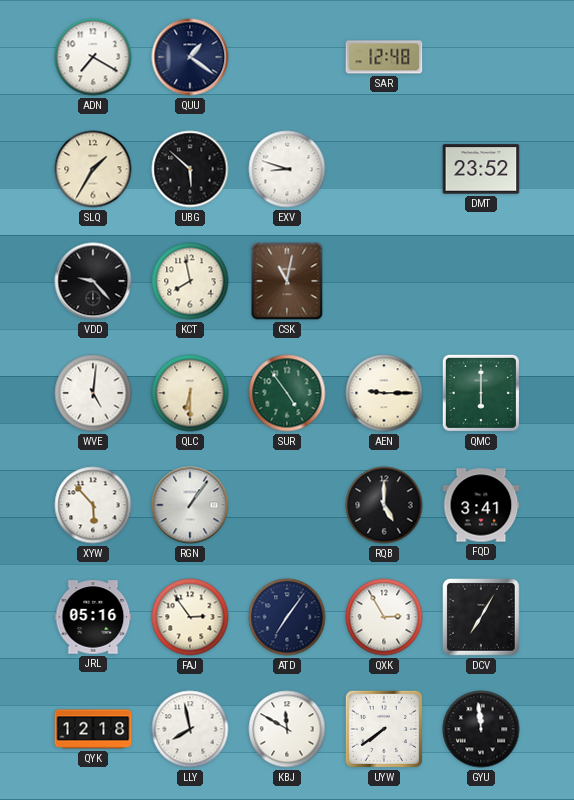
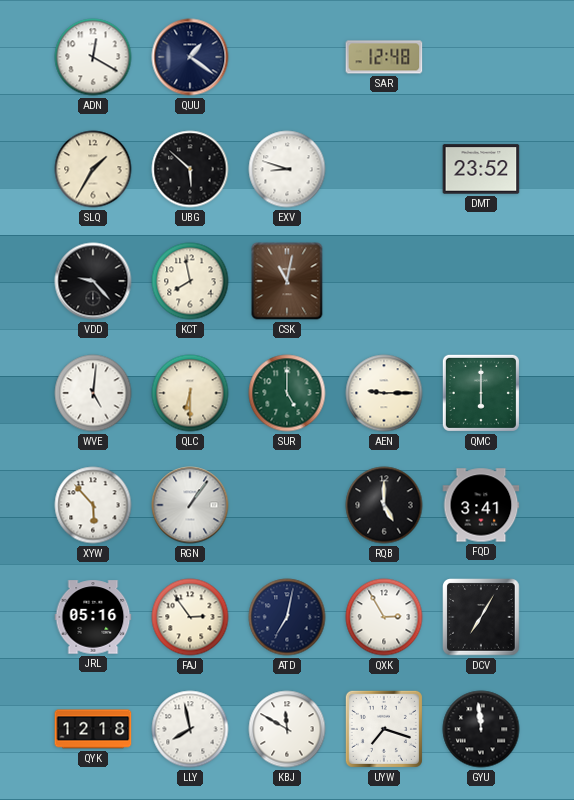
ADN: 7:20 -> 12:20
SUR: 4:54 -> 5:00
ATD: 7:06 -> 7:02
UYW: 7:39 -> 7:18
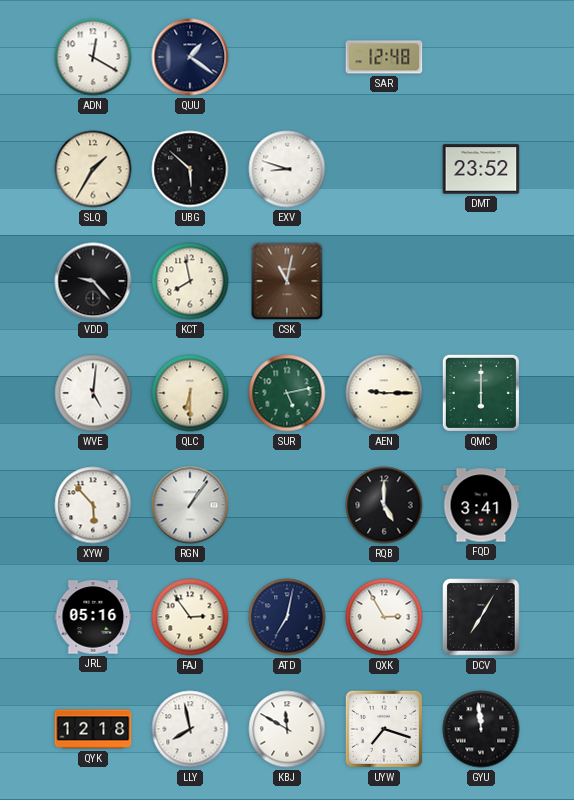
SUR: 5:00 -> 5:13
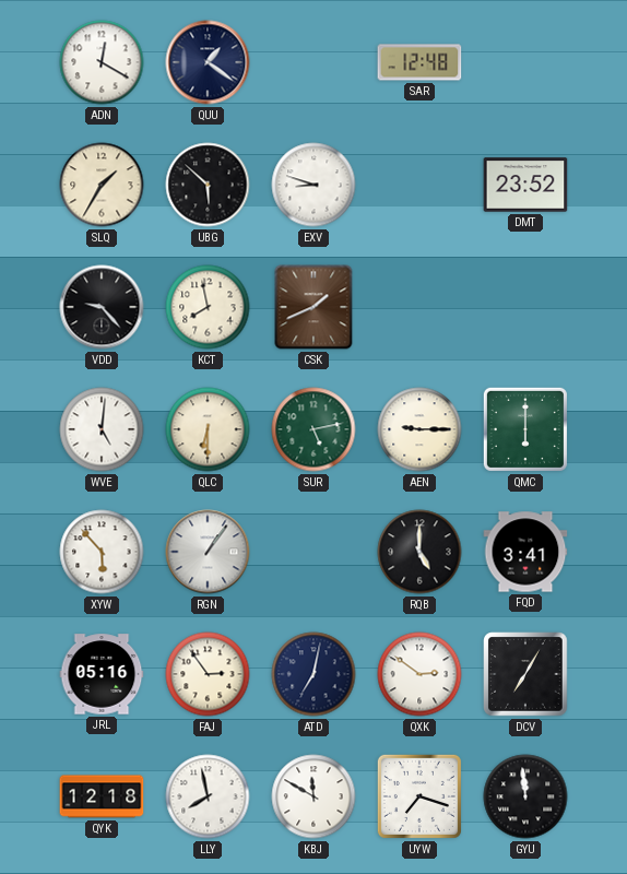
CSK: 11:02 -> 1:41
QXK: 2:55 -> 2:51
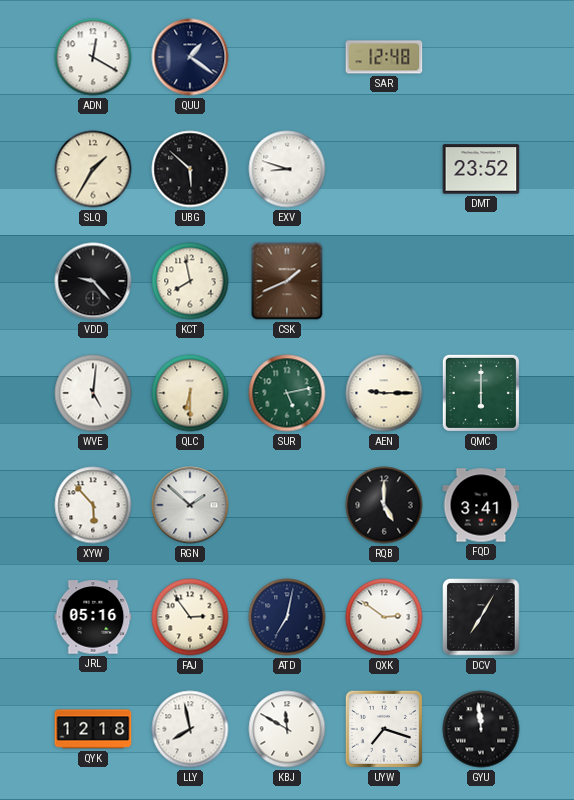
RGN: 1:06 -> 1:52
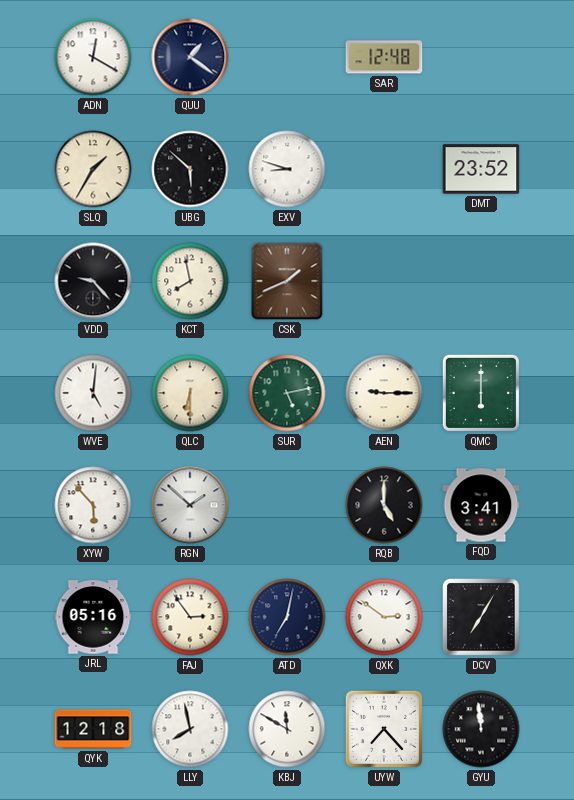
UYW: 7:18 -> 7:23
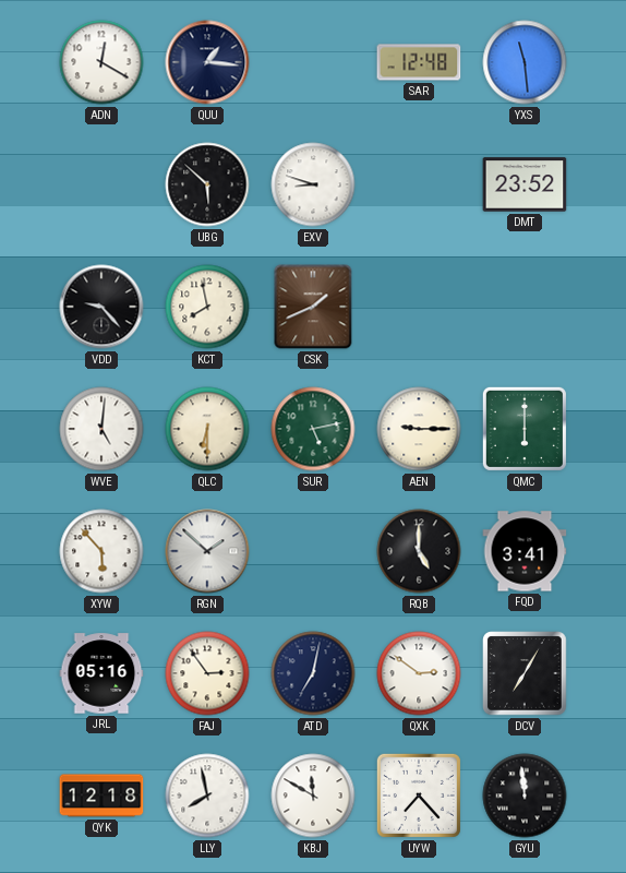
QUU: 1:21 -> 1:16
YXS: none -> 11:29
SLQ: 1:35 -> none
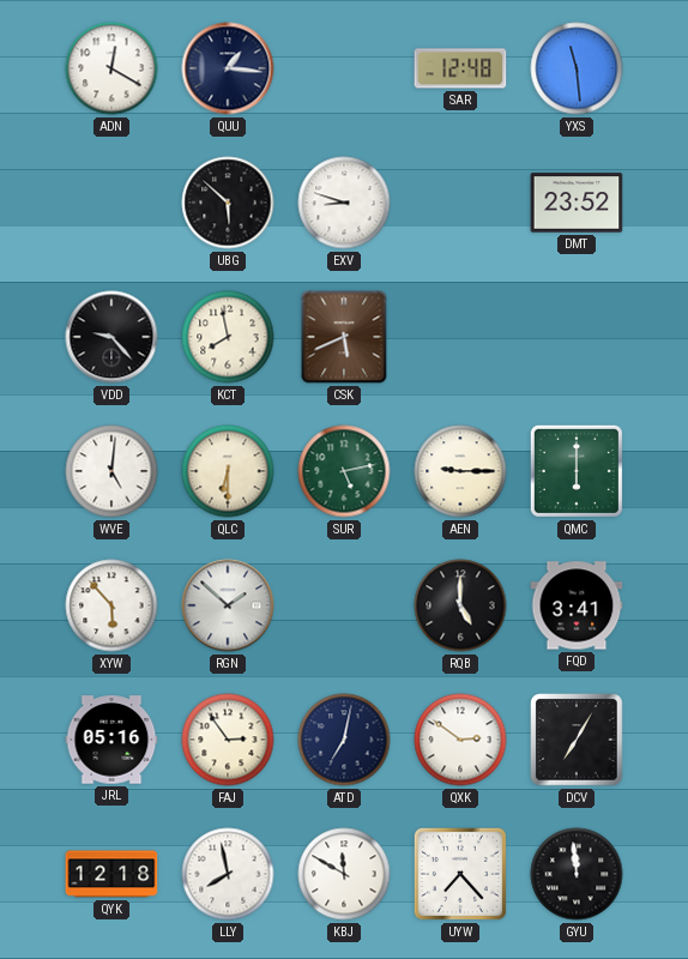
CSK: 1:41 -> 5:41
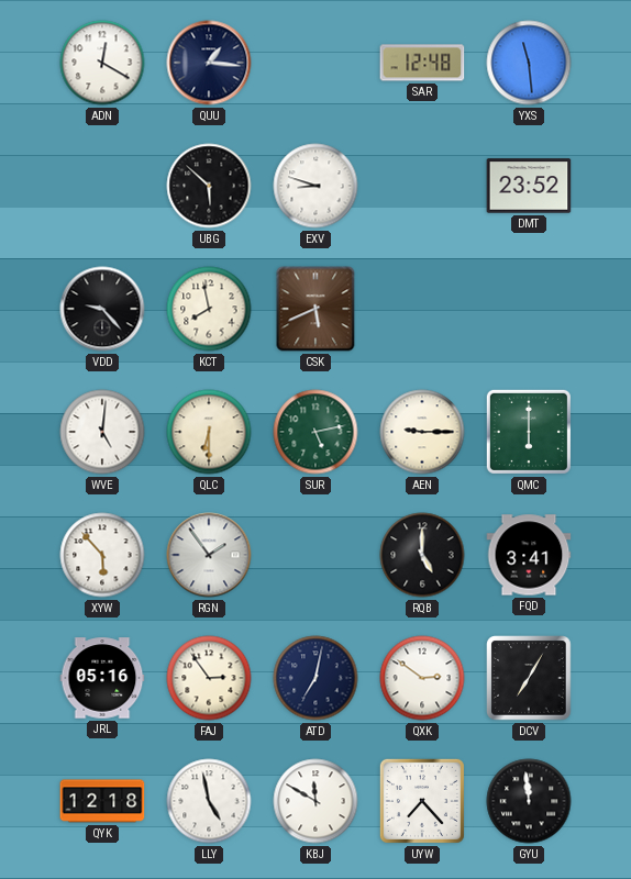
RGN: 1:52 -> 1:54
LLY: 7:58 -> 4:58
